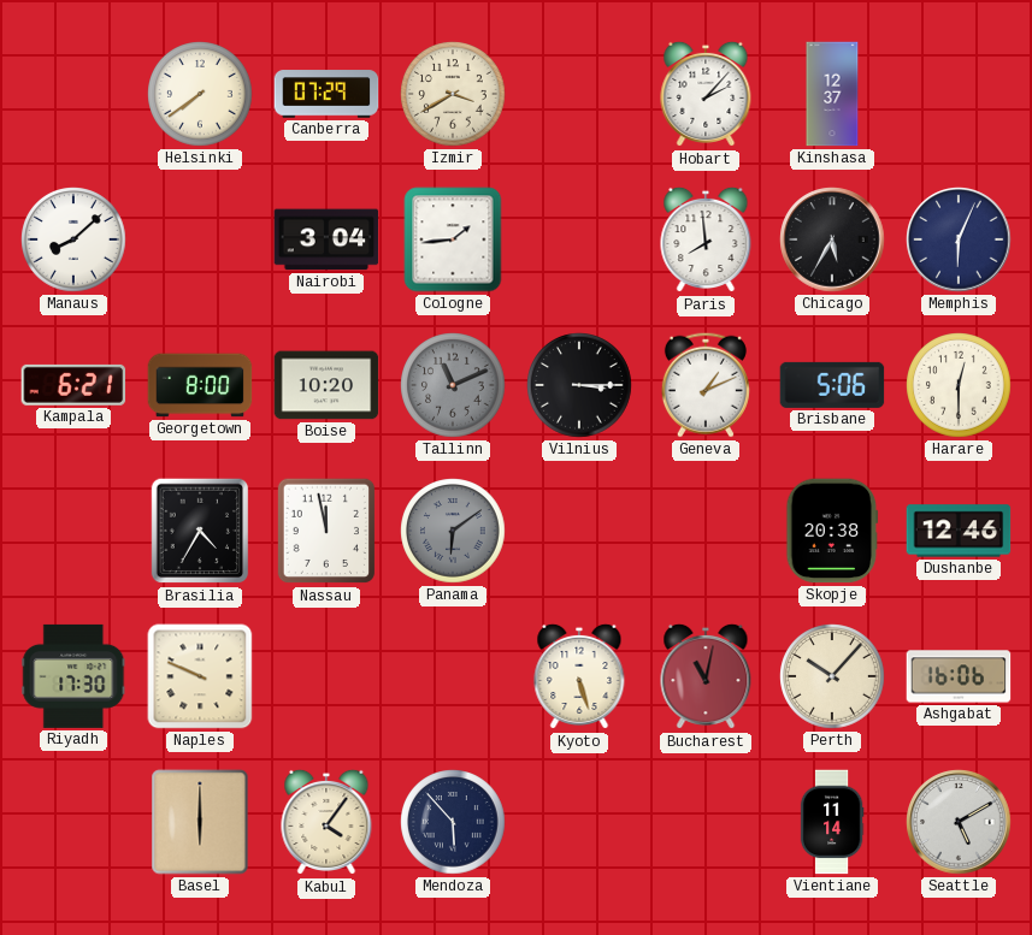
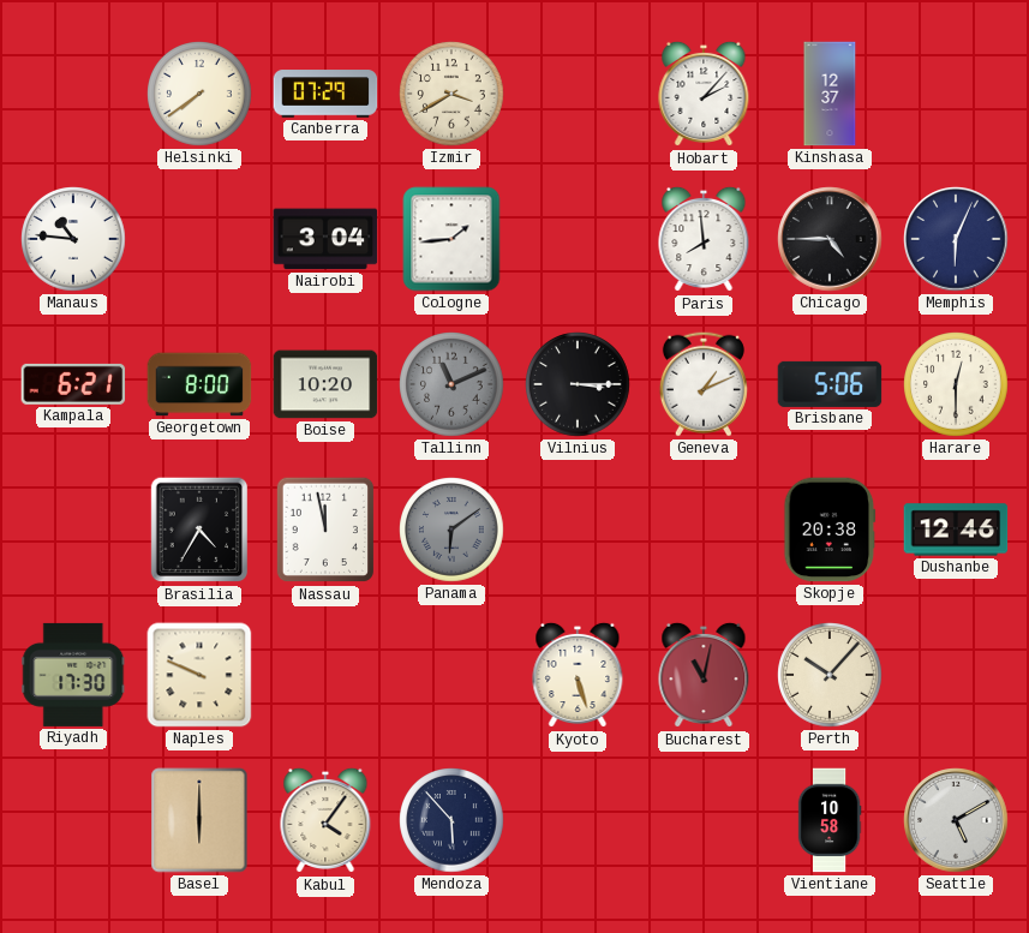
Manaus: 8:08 -> 10:46
Chicago: 5:35 -> 4:45
Ashgabat: 16:06 -> none
Vientiane: 11:14 -> 10:58
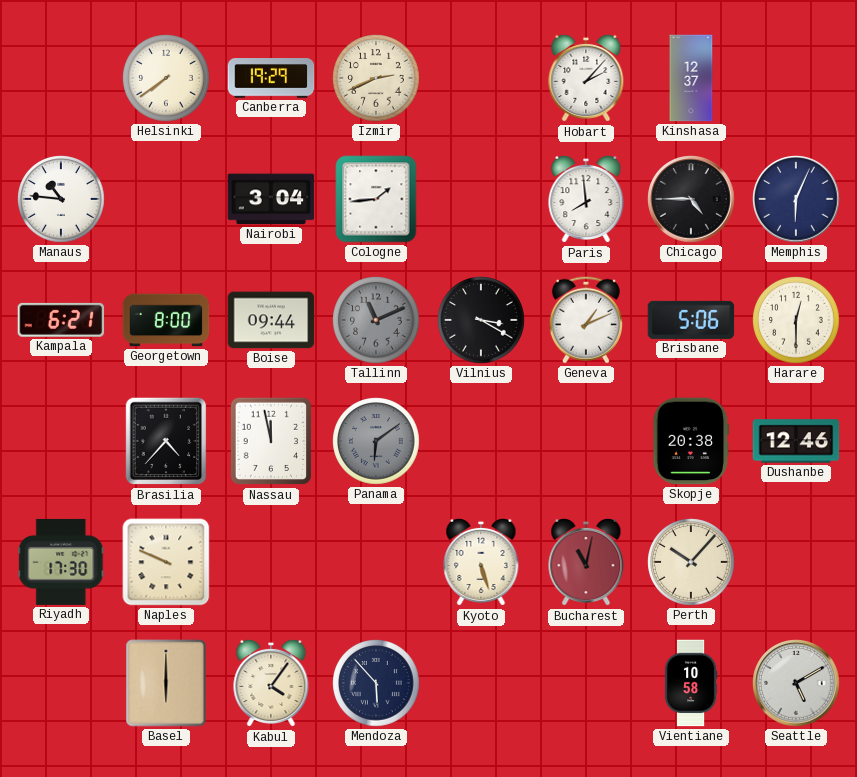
Canberra: 07:29 -> 19:29
Izmir: 3:40 -> 2:41
Boise: 10:20 -> 09:44
Vilnius: 3:15 -> 3:20
Brasilia: 4:35 -> 4:37
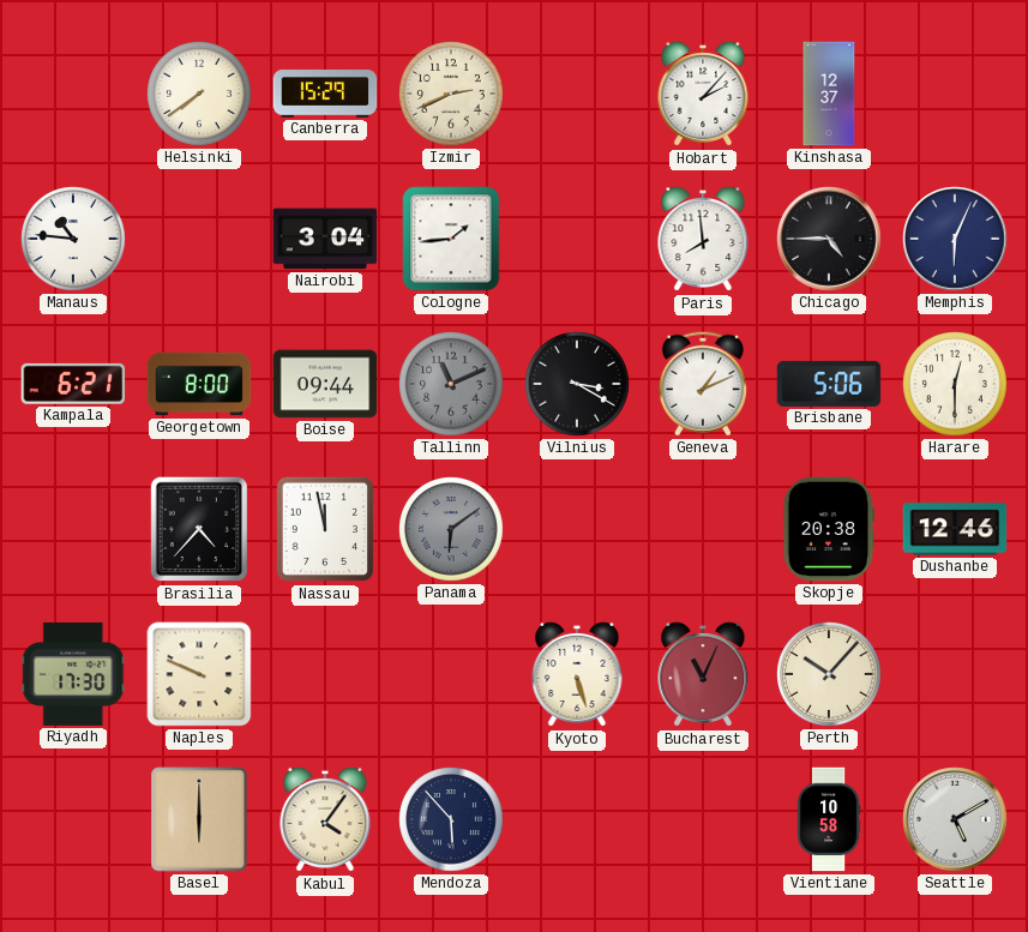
Canberra: 19:29 -> 15:29
Bucharest: 11:02 -> 11:04
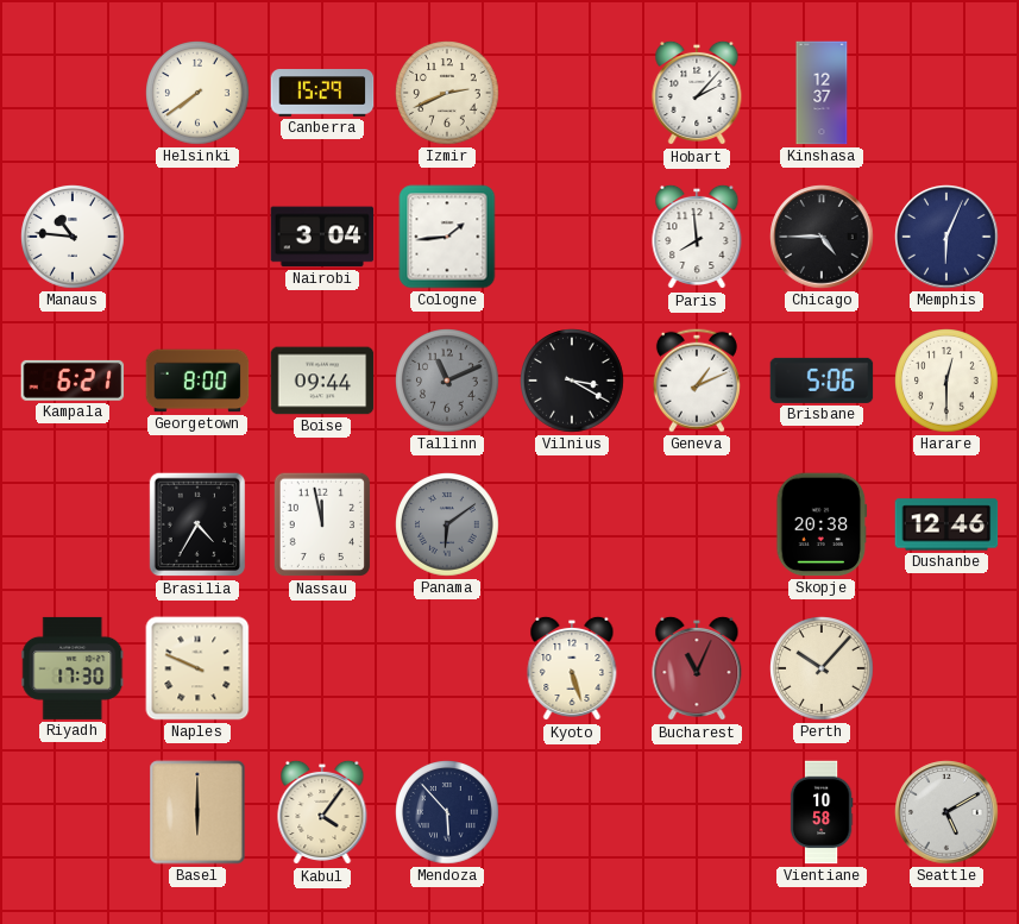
Brasilia: 4:37 -> 4:35
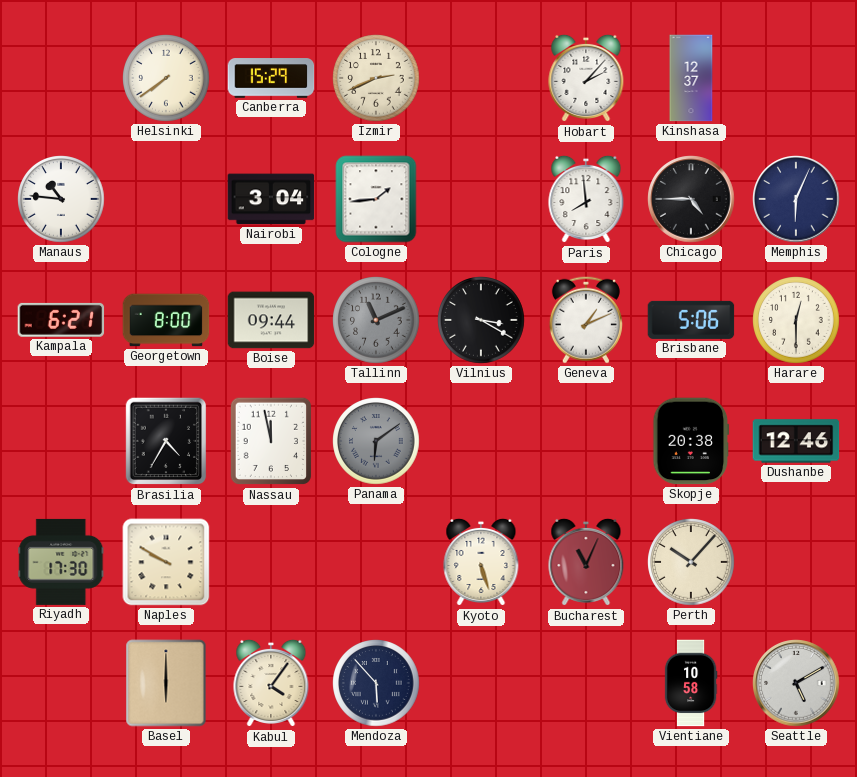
Naples: 9:49 -> 9:50
